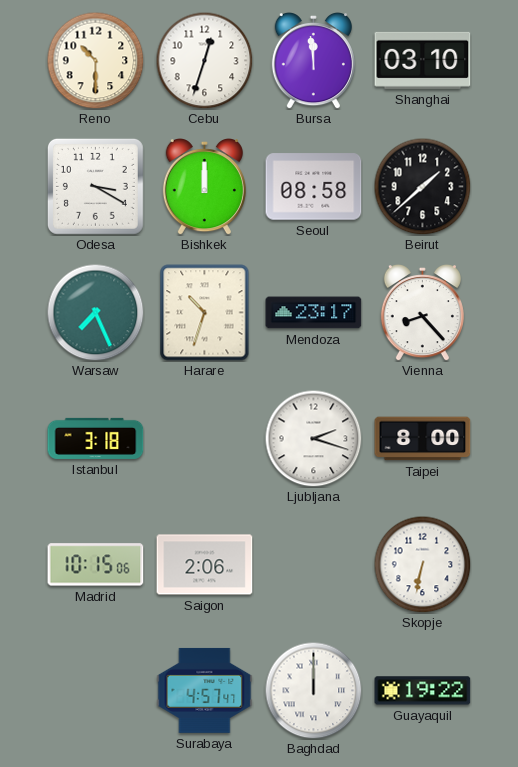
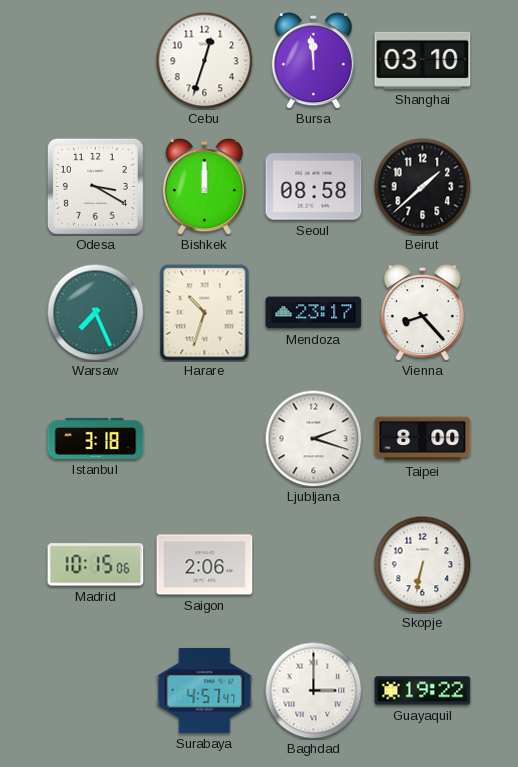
Reno: 10:30 -> none
Baghdad: 12:00 -> 3:00
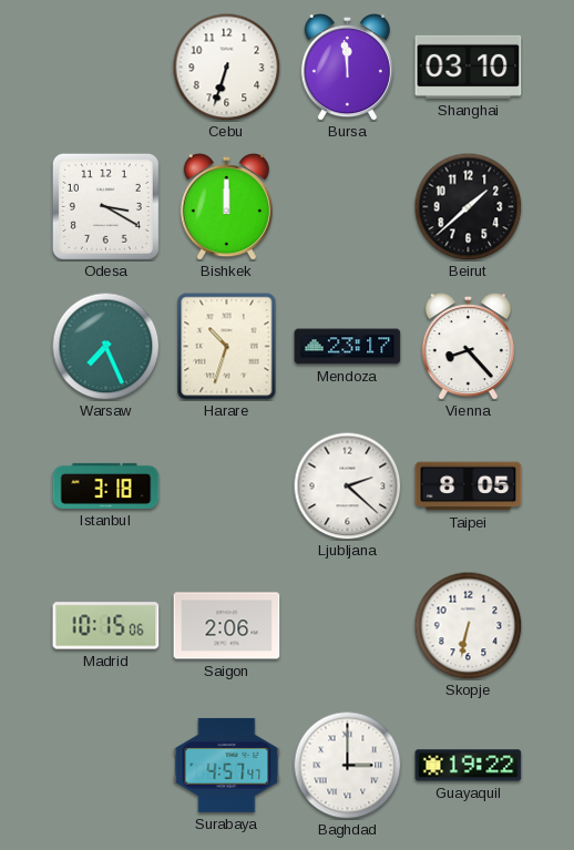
Cebu: 12:33 -> 6:33
Seoul: 08:58 -> none
Ljubljana: 2:18 -> 2:22
Taipei: 8:00 -> 8:05
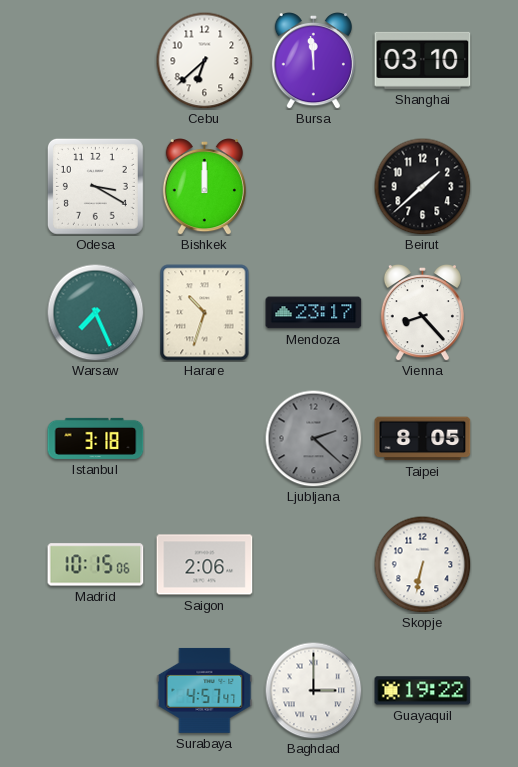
Cebu: 6:33 -> 6:38
Ljubljana dial: white -> grey
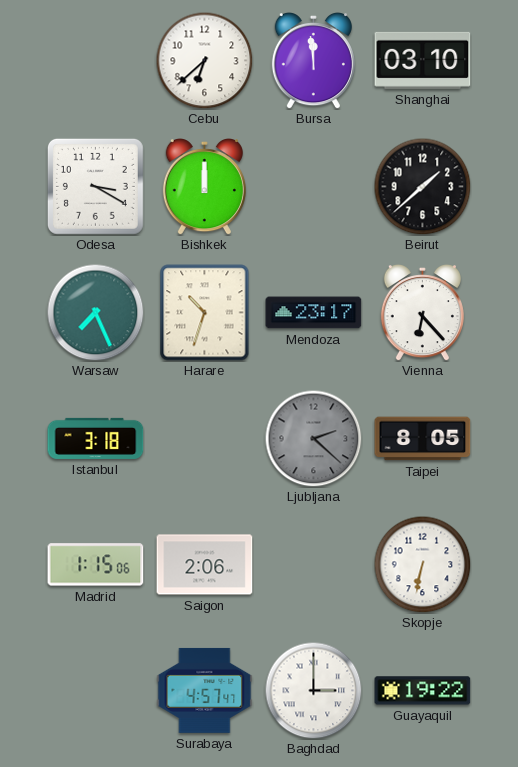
Vienna: 8:23 -> 6:23
Madrid: 10:15 -> 1:15
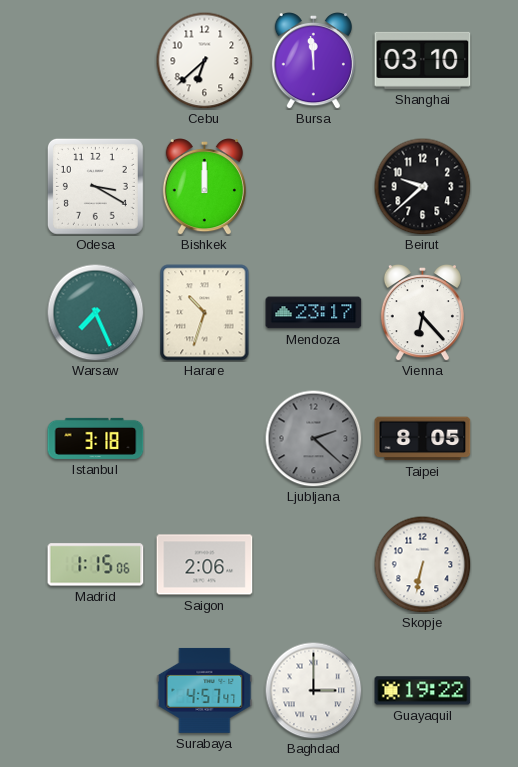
Beirut: 1:38 -> 9:38
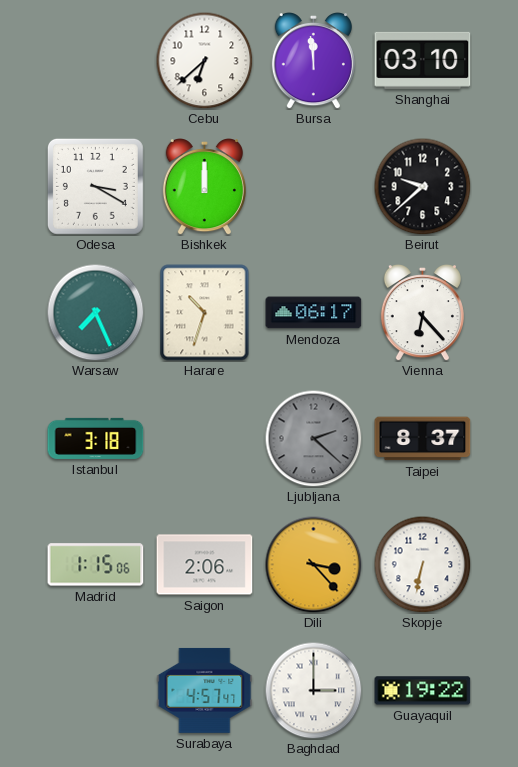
Mendoza: 23:17 -> 06:17
Taipei: 8:05 -> 8:37
Dili: none -> 3:23
